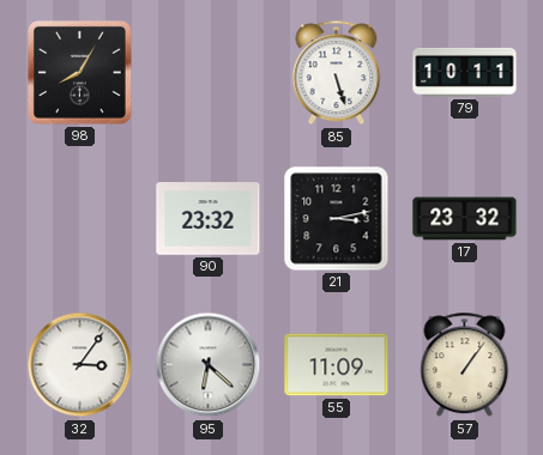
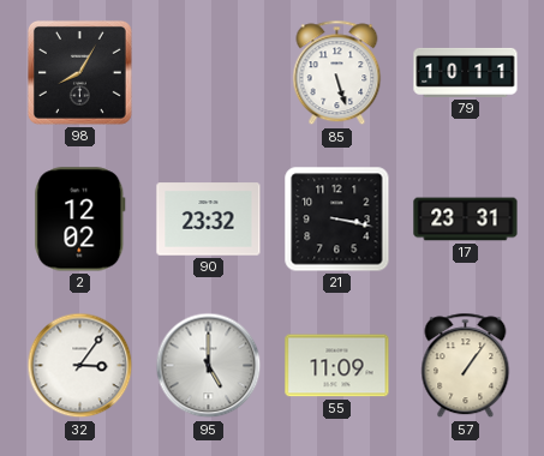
2: none -> 12:02
21: 3:13 -> 3:17
17: 23:32 -> 23:31
95: 6:22 -> 5:00
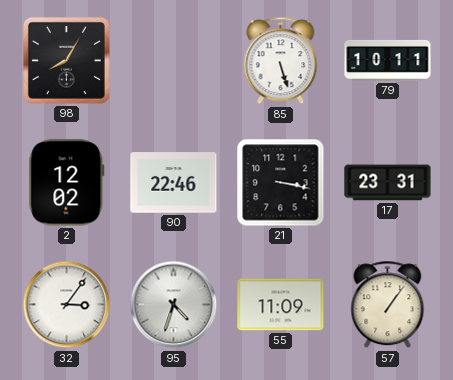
90: 23:32 -> 22:46
95: 5:00 -> 4:33
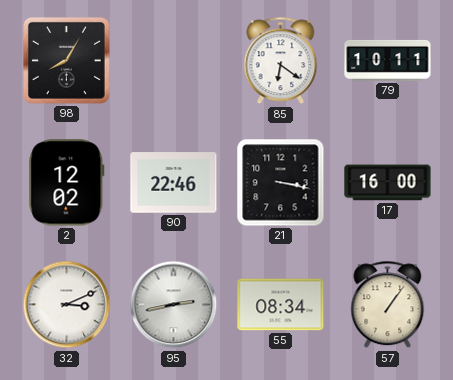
85: 5:27 -> 6:21
17: 23:31 -> 16:00
32: 3:06 -> 3:11
95: 4:33 -> 2:43
55: 11:09 -> 08:34
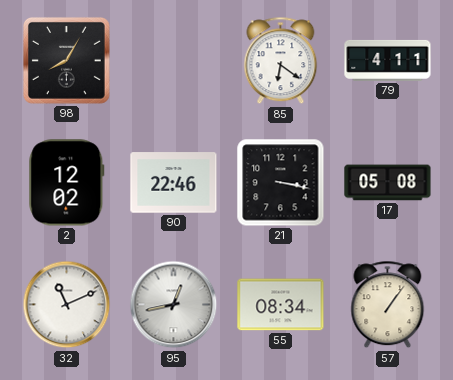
79: 10:11 -> 4:11
17: 16:00 -> 05:08
32: 3:11 -> 11:11
95: 2:43 -> 12:43
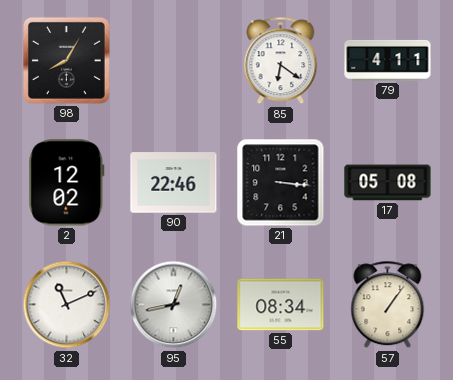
21: 3:17 -> 3:16
